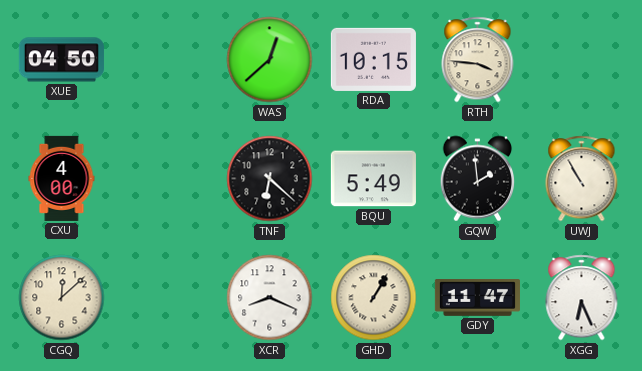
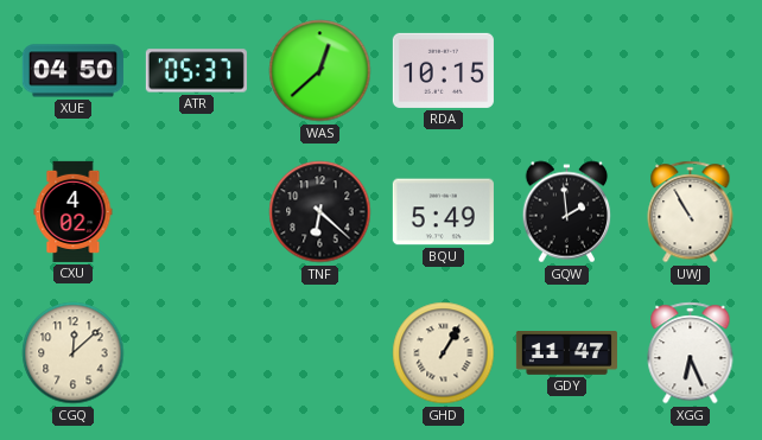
ATR: none -> 05:37
RTH: 3:46 -> none
CXU: 4:00 -> 4:02
XCR: 8:19 -> none
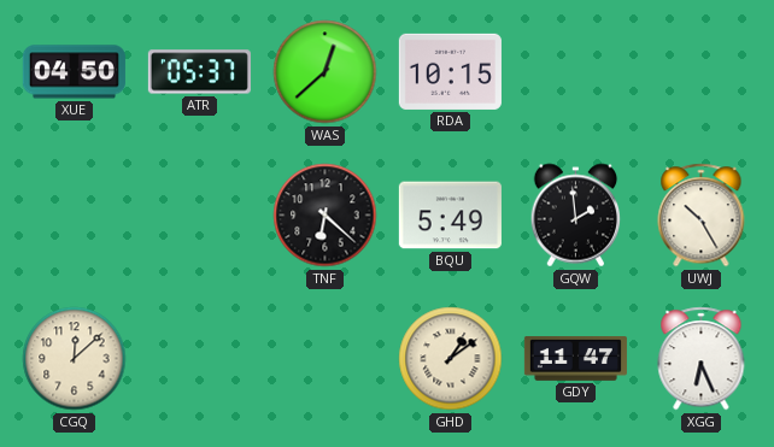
CXU: 4:02 -> none
UWJ: 10:55 -> 10:25
GHD: 1:05 -> 1:09
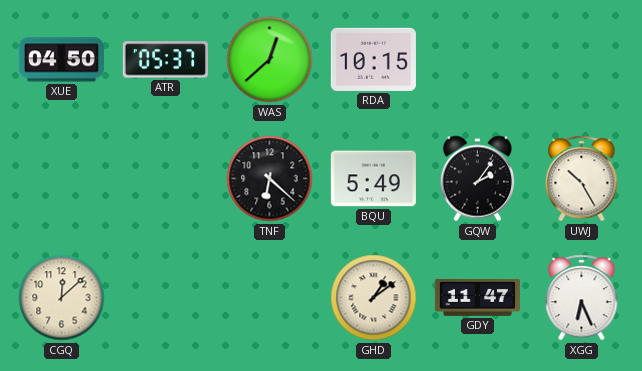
GQW: 1:59 -> 2:06
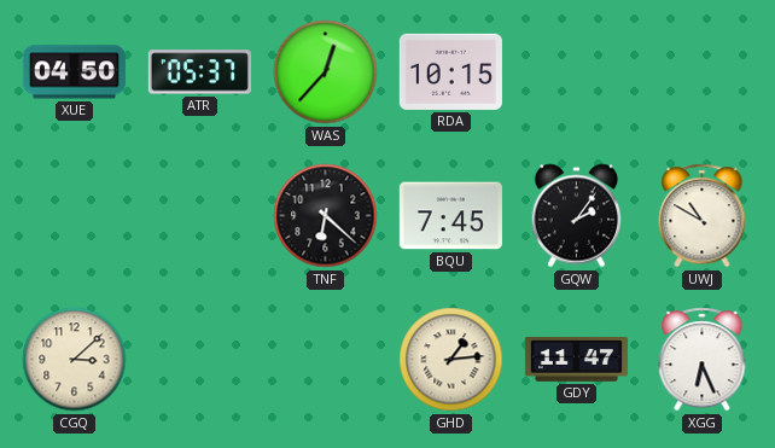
WAS: 12:38 -> 12:37
BQU: 5:49 -> 7:45
UWJ: 10:25 -> 10:50
CGQ: 12:08 -> 3:08
GHD: 1:09 -> 1:14
